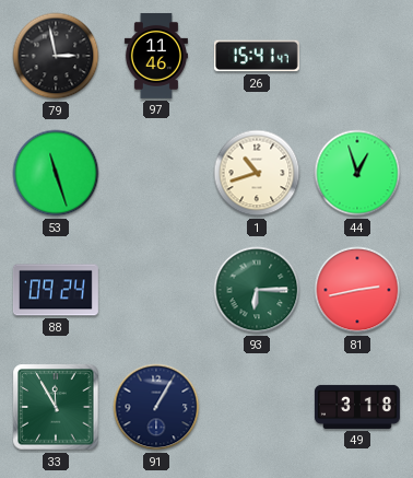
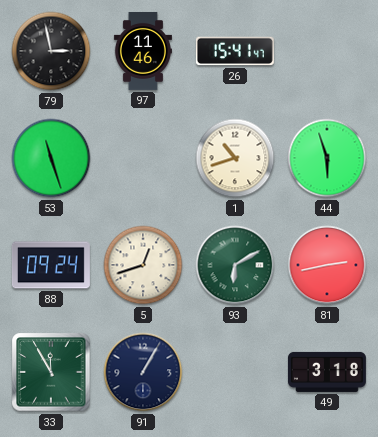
44: 12:57 -> 5:57
5: none -> 12:42
93: 6:15 -> 6:10
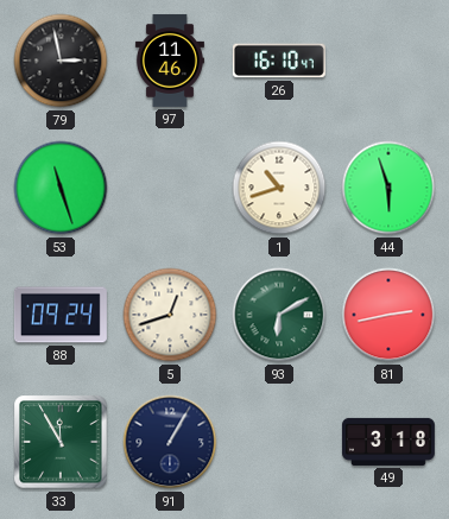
26: 15:41 -> 16:10
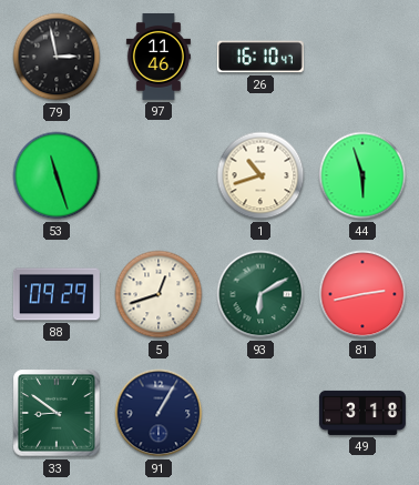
88: 09:24 -> 09:29
33: 11:55 -> 8:51
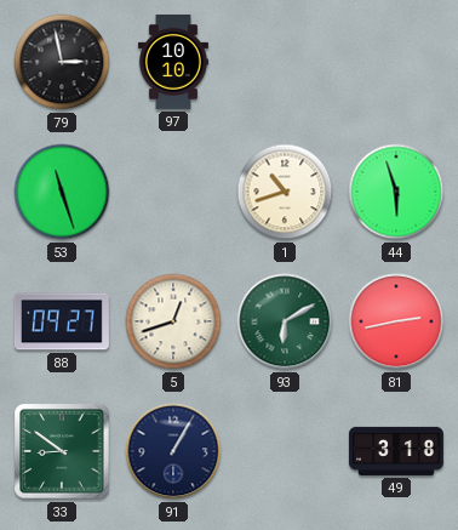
97: 11:46 -> 10:10
26: 16:10 -> none
88: 09:29 -> 09:27
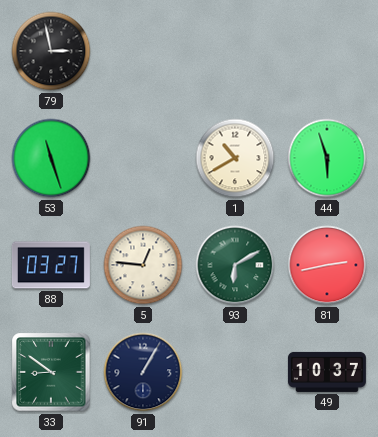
97: 10:10 -> none
1: 10:42 -> 10:40
88: 09:27 -> 03:27
5: 12:42 -> 12:46
49: 3:18 -> 10:37
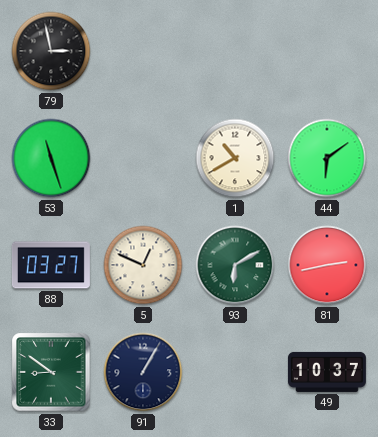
44: 5:57 -> 6:09
5: 12:46 -> 12:49
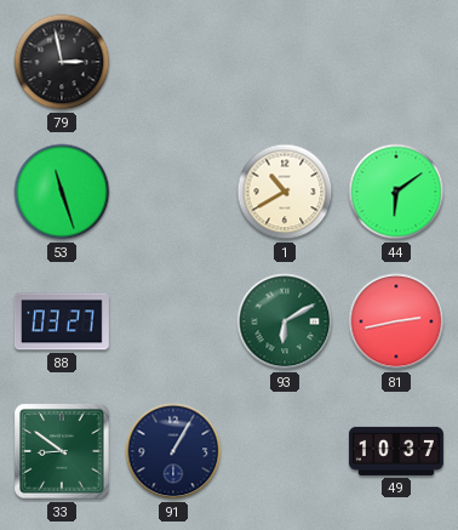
5: 12:49 -> none
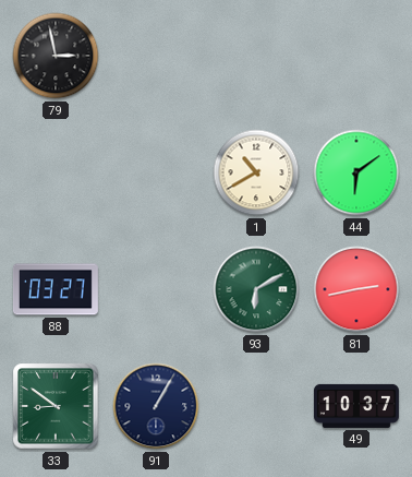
53: 11:27 -> none
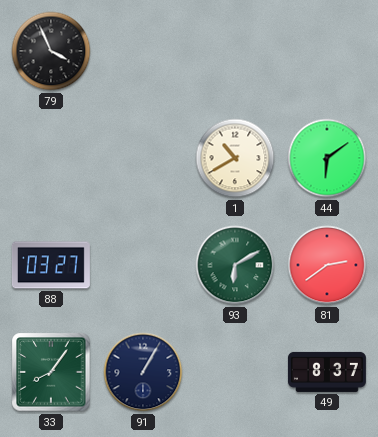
79: 2:58 -> 3:56
81: 2:43 -> 2:39
33: 8:51 -> 8:06
49: 10:37 -> 8:37
